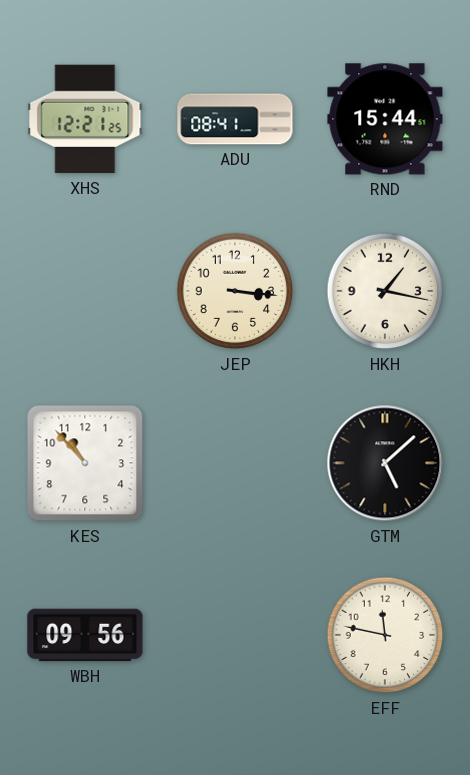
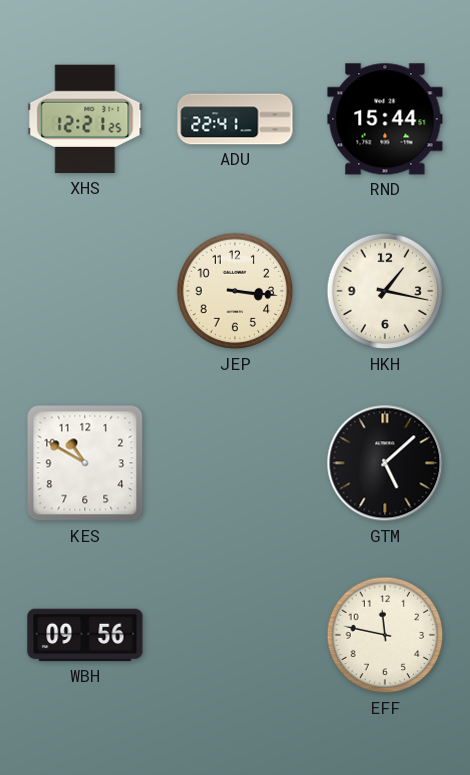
ADU: 08:41 -> 22:41
KES: 10:53 -> 10:50
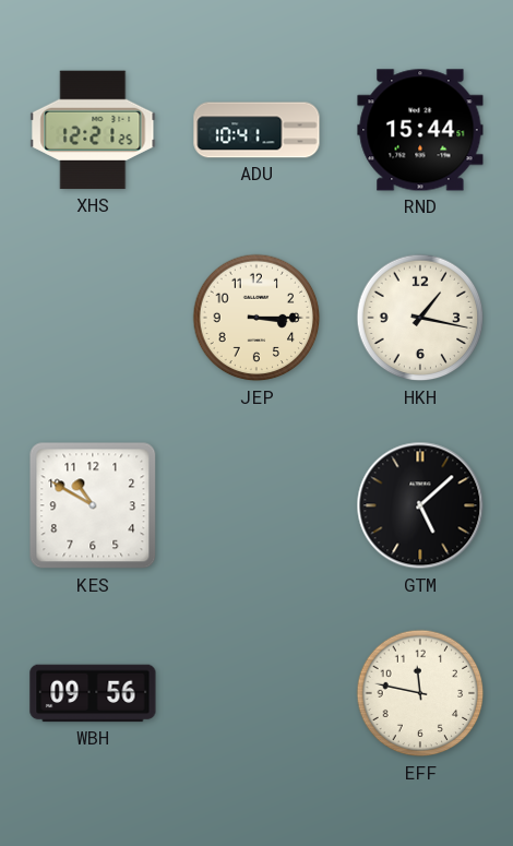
ADU: 22:41 -> 10:41
JEP: 3:16 -> 3:15
